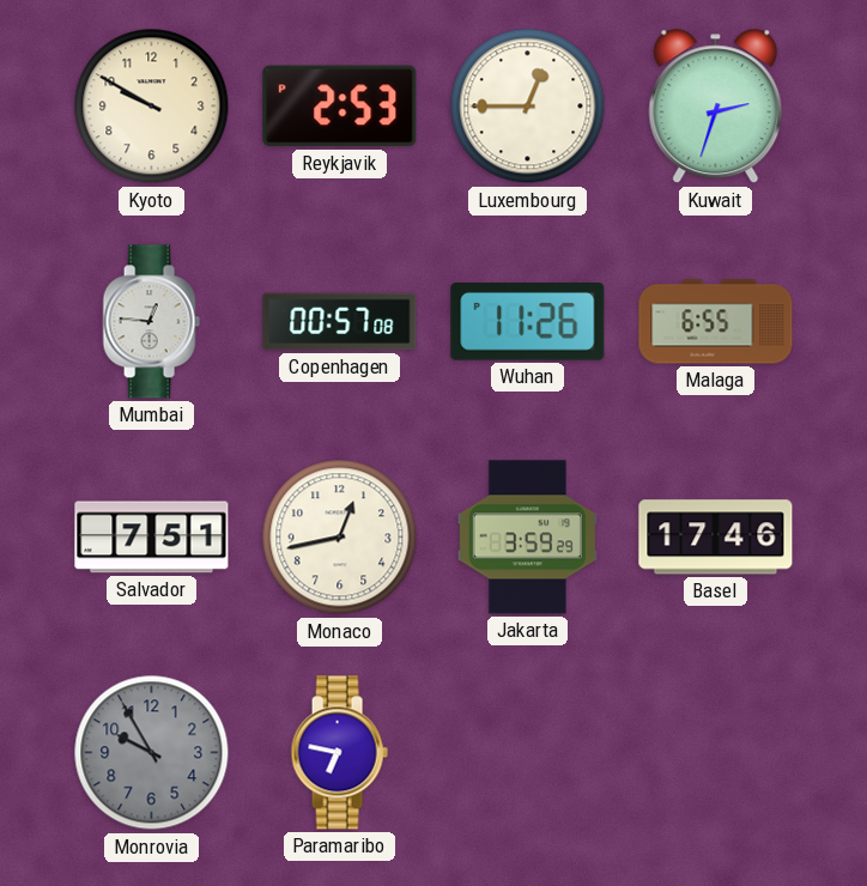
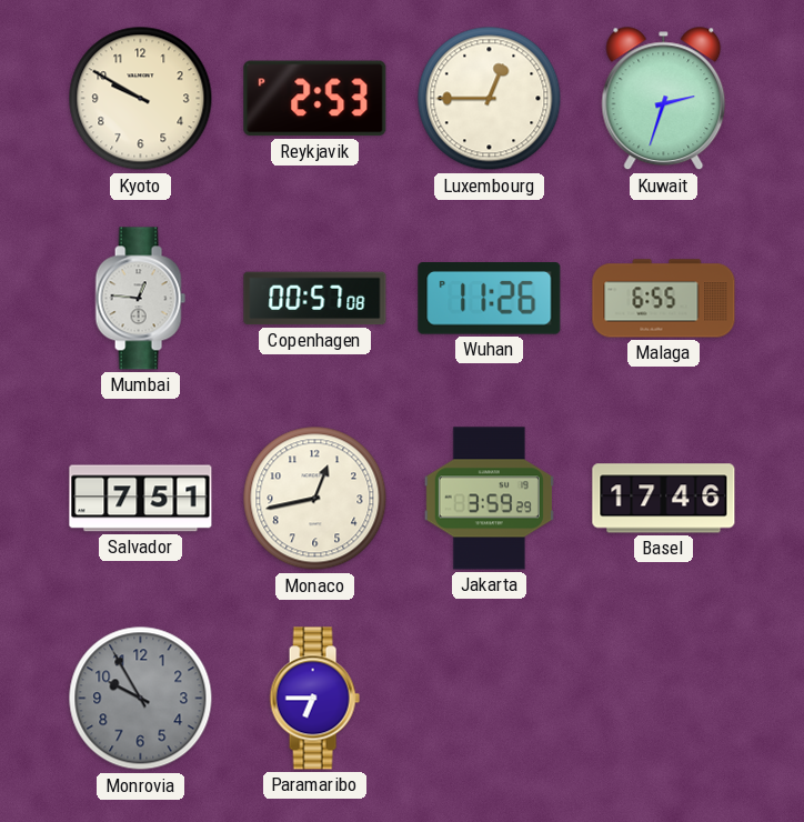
Paramaribo: 6:47 -> 6:45
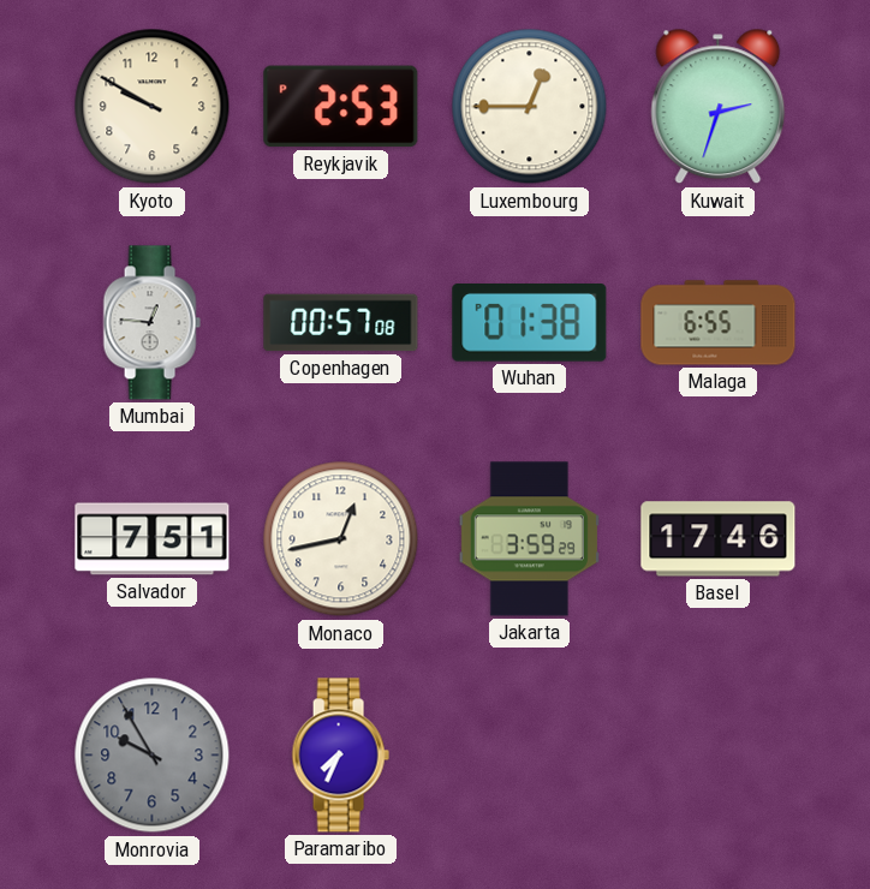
Wuhan: 11:26 -> 01:38
Paramaribo: 6:45 -> 7:34
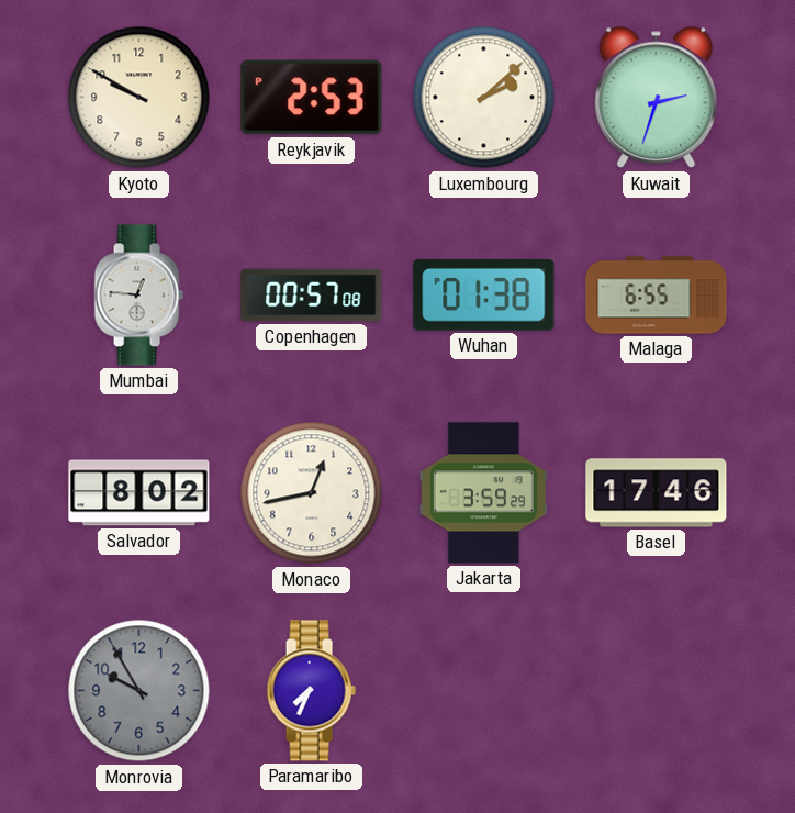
Luxembourg: 12:45 -> 2:08
Salvador: 7:51 -> 8:02
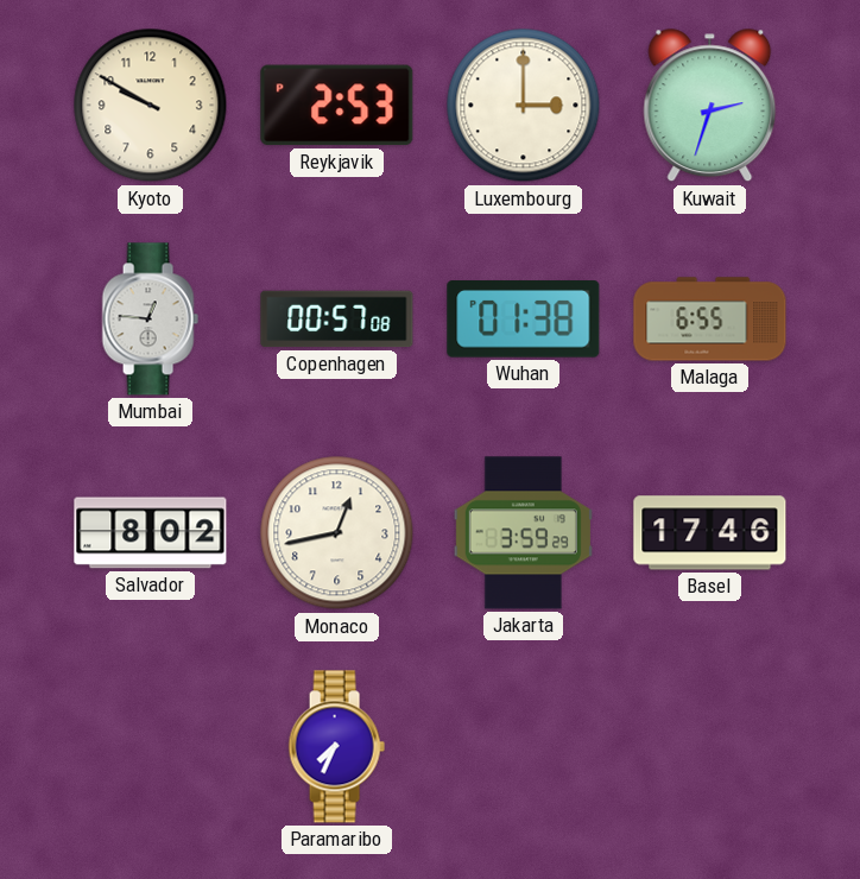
Luxembourg: 2:08 -> 3:00
Monrovia: 9:55 -> none
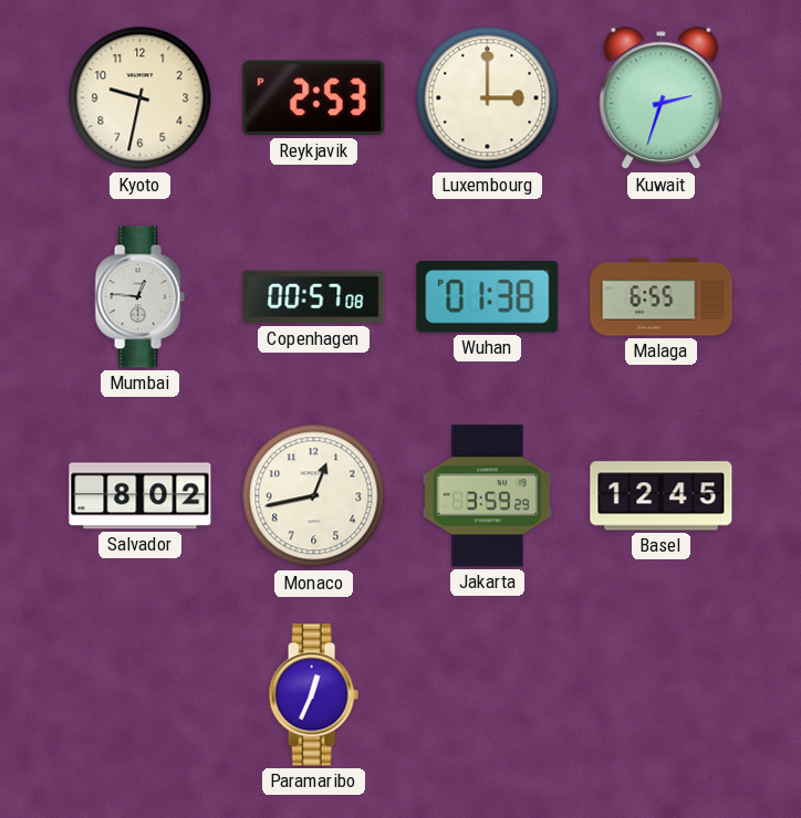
Kyoto: 9:50 -> 9:32
Basel: 17:46 -> 12:45
Paramaribo: 7:34 -> 12:34
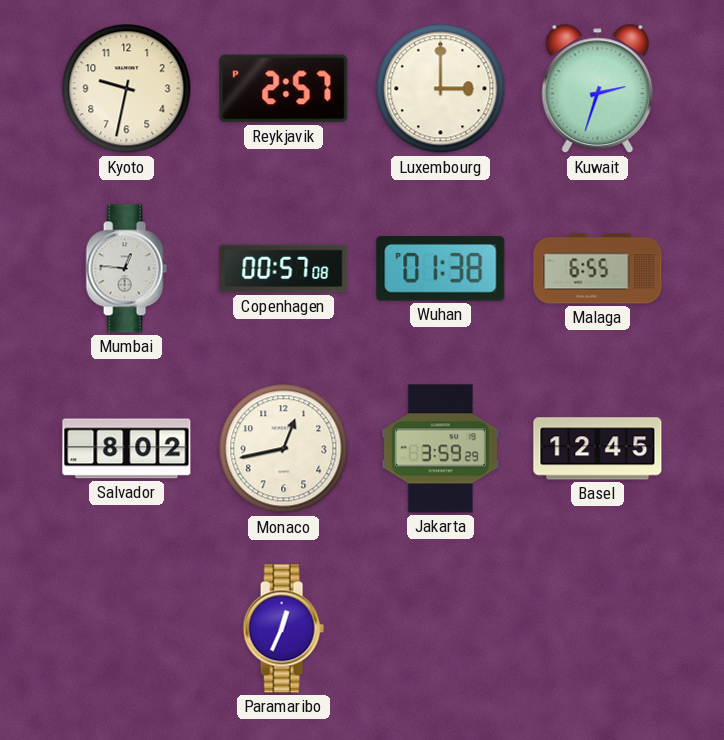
Reykjavik: 2:53 -> 2:57
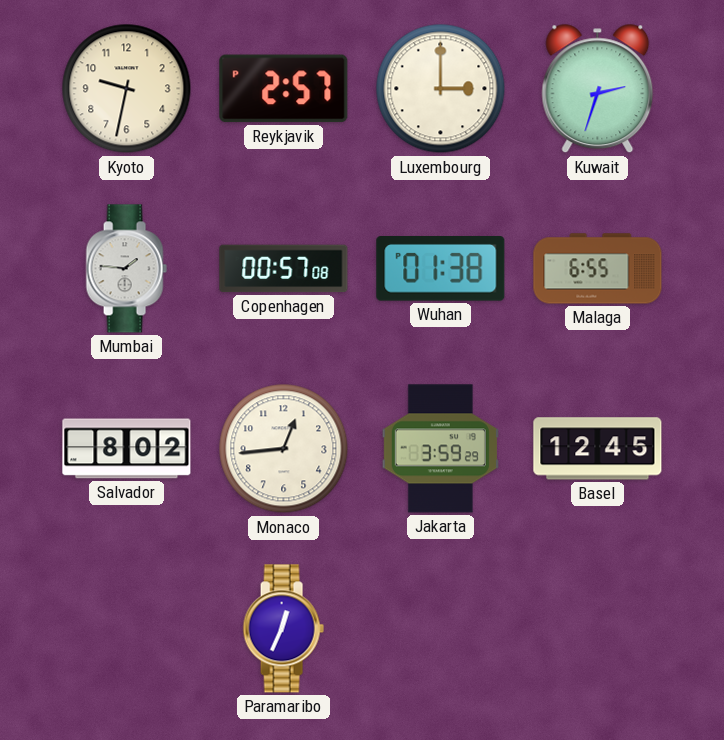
Mumbai: 12:46 -> 1:46
Monaco: 12:43 -> 12:44
